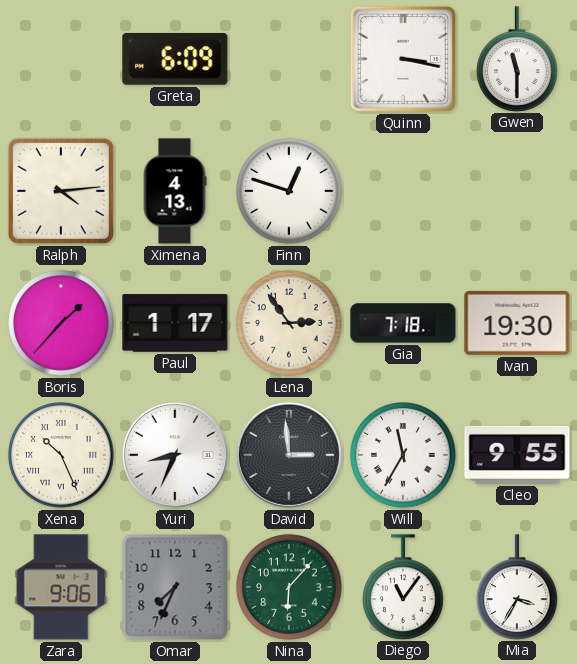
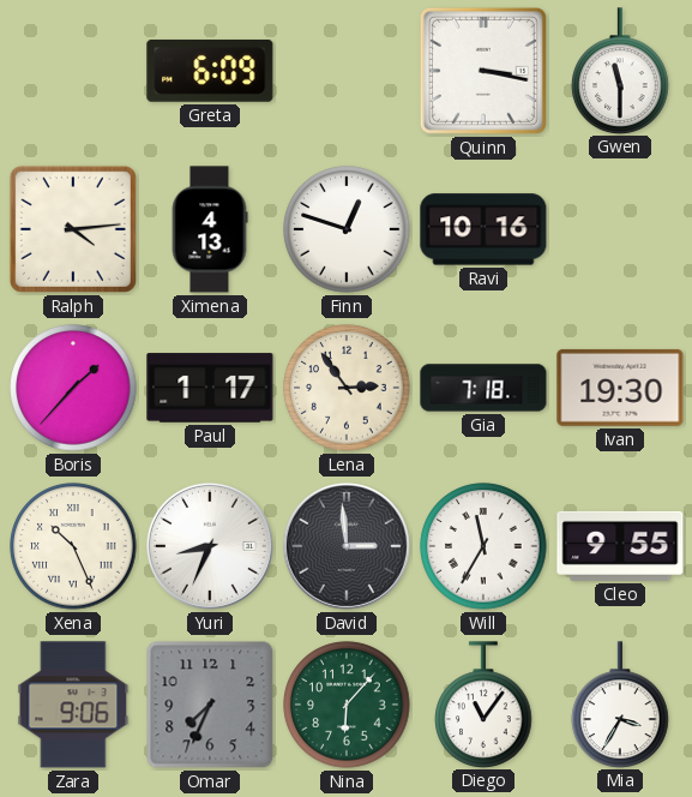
Ravi: none -> 10:16
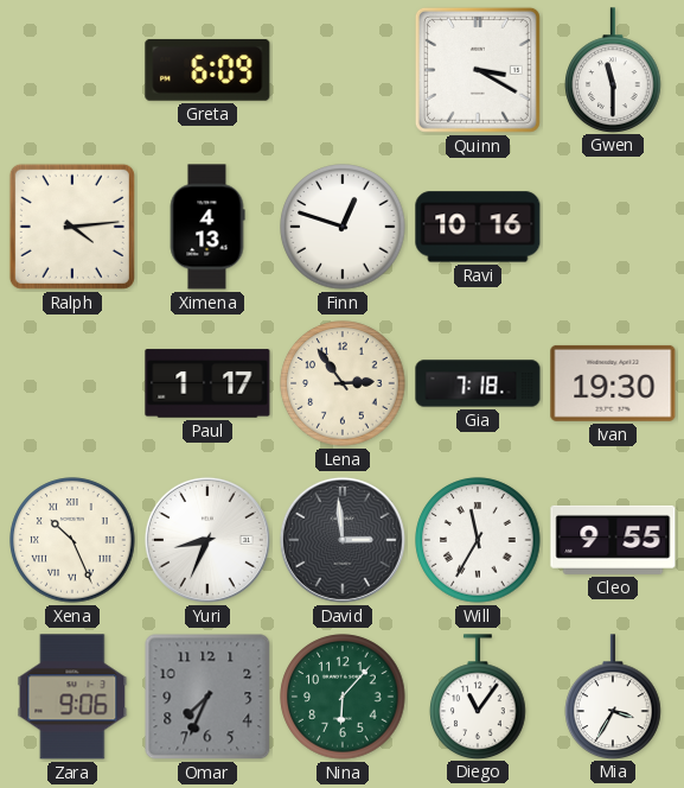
Quinn: 3:17 -> 3:20
Boris: 1:37 -> none
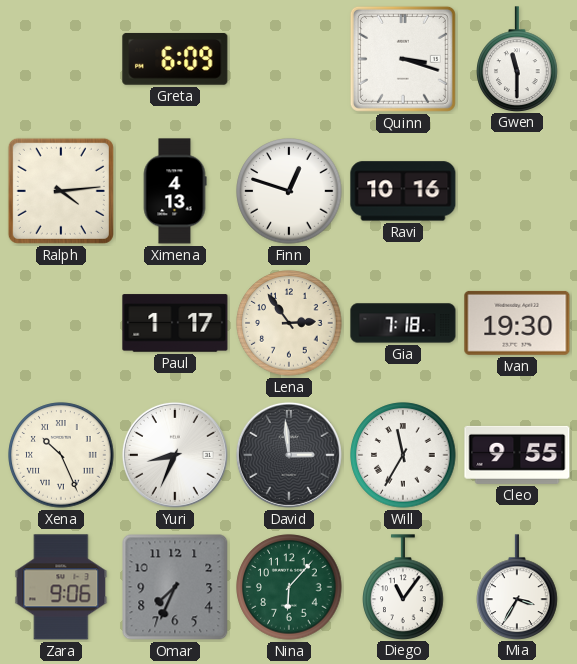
Quinn: 3:20 -> 3:18
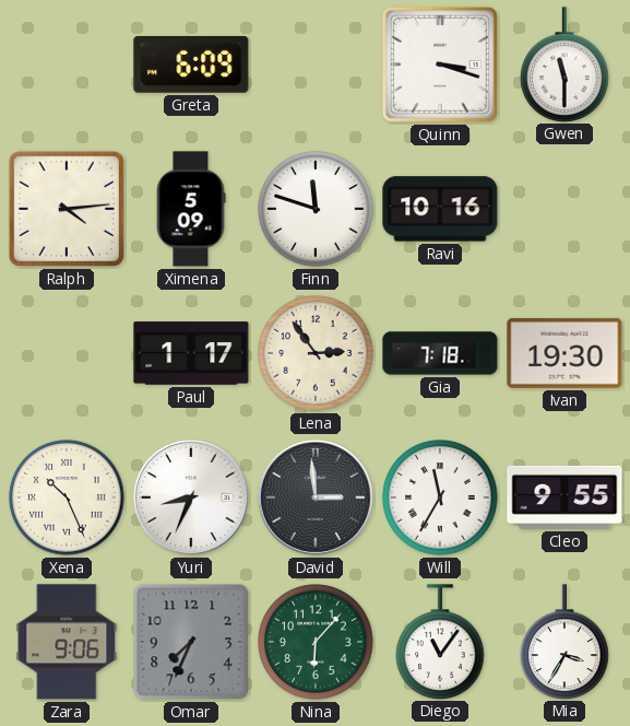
Ximena: 4:13 -> 5:09
Finn: 12:48 -> 11:48
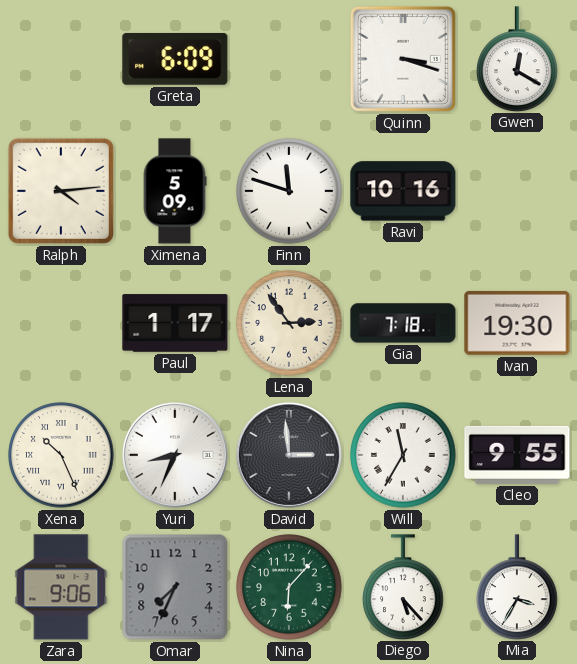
Gwen: 11:30 -> 12:20
Diego: 11:06 -> 5:23
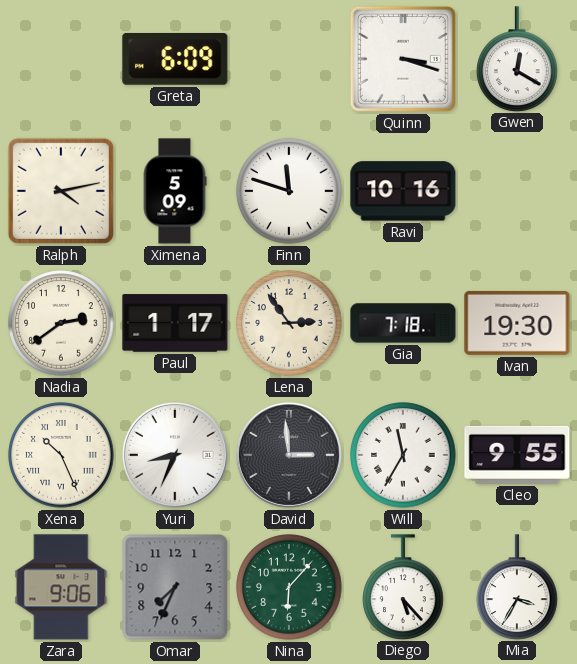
Ralph: 4:14 -> 4:13
Nadia: none -> 2:39
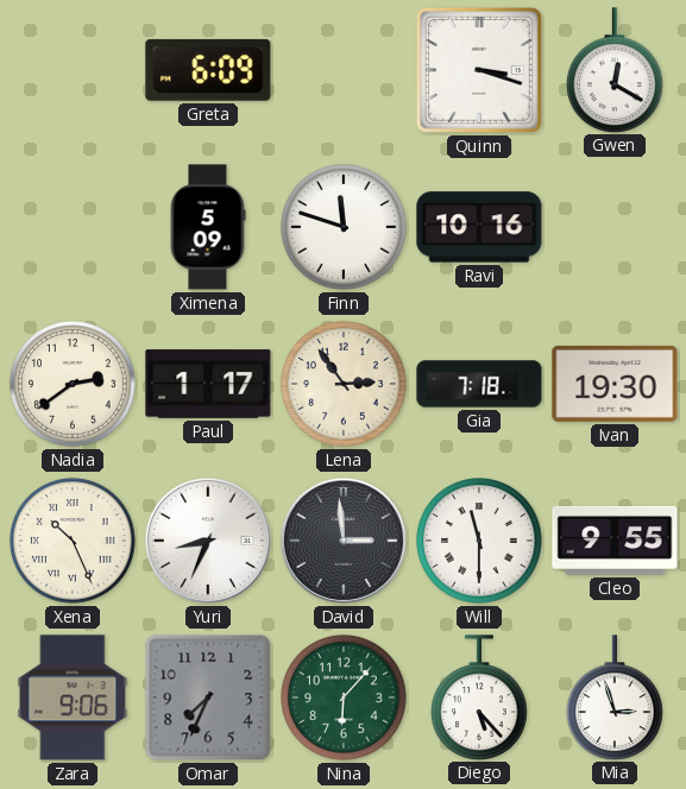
Ralph: 4:13 -> none
Will: 11:35 -> 11:30
Mia: 3:35 -> 2:57
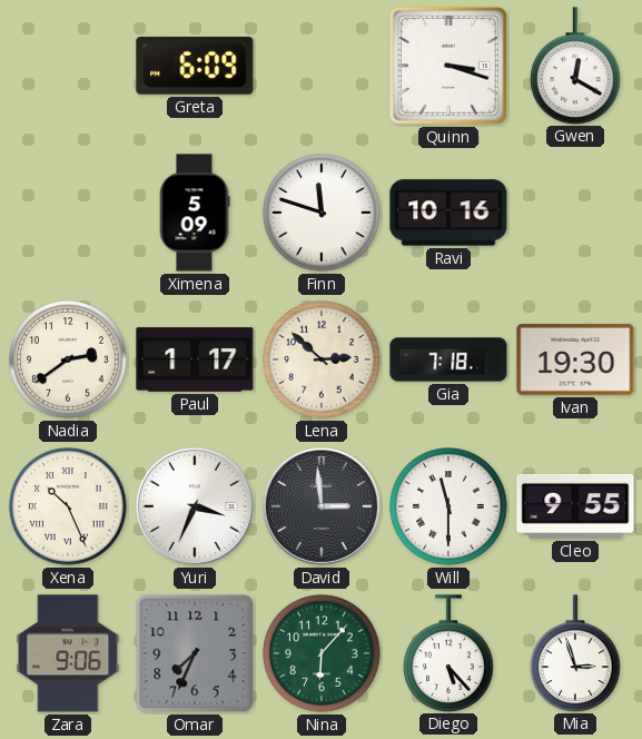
Lena: 2:54 -> 2:52
Yuri: 8:34 -> 3:34
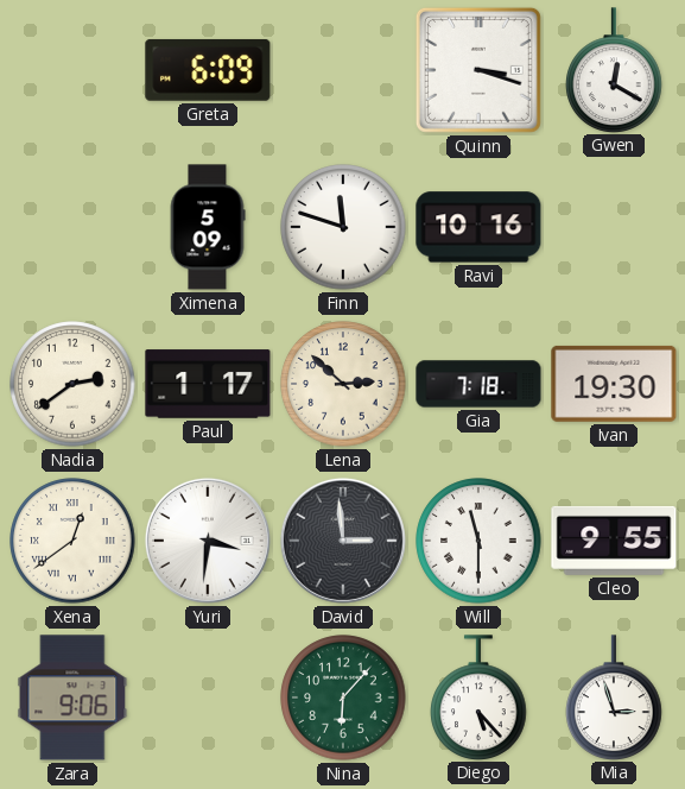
Xena: 10:26 -> 12:39
Yuri: 3:34 -> 3:31
Omar: 7:34 -> none
